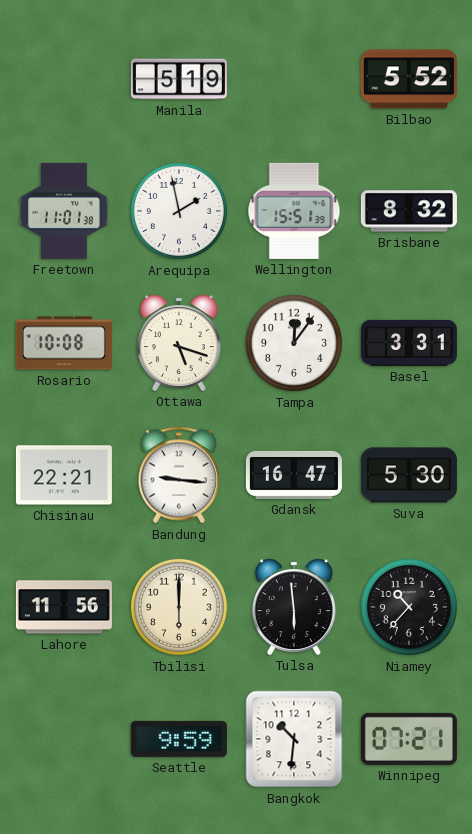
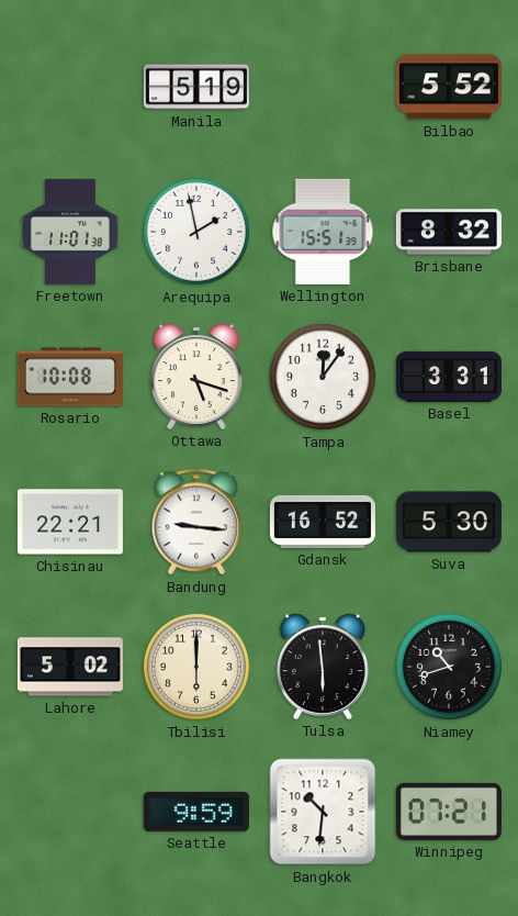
Gdansk: 16:47 -> 16:52
Lahore: 11:56 -> 5:02
Niamey: 10:37 -> 10:42
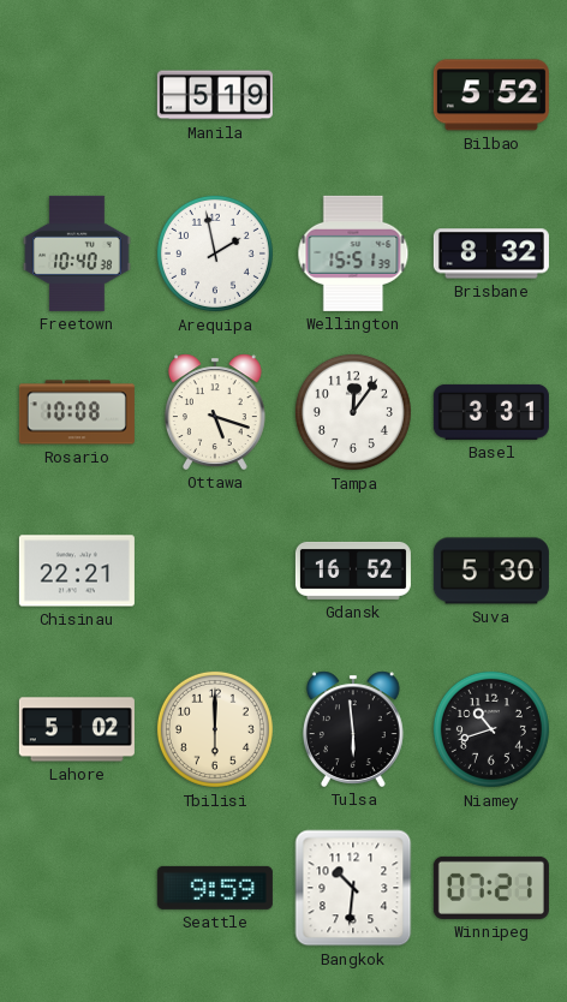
Freetown: 11:01 -> 10:40
Bandung: 9:16 -> none
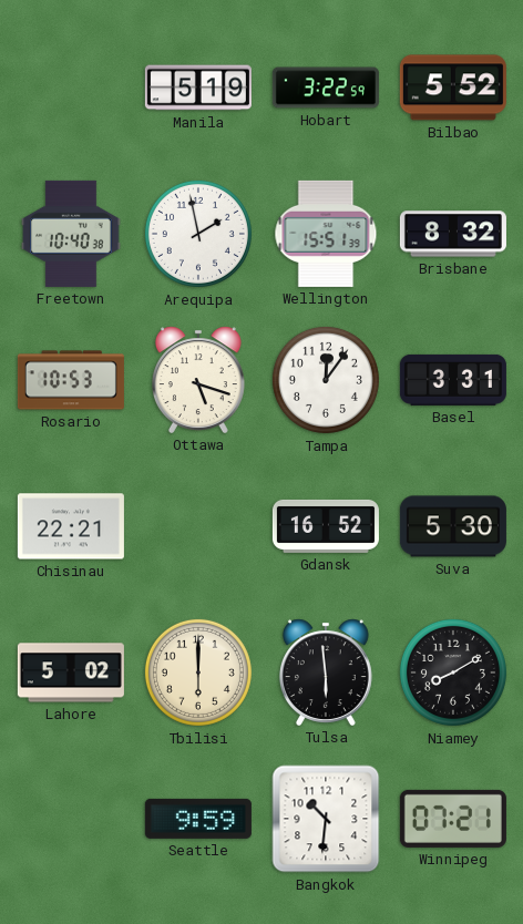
Hobart: none -> 3:22
Rosario: 10:08 -> 10:53
Niamey: 10:42 -> 8:10
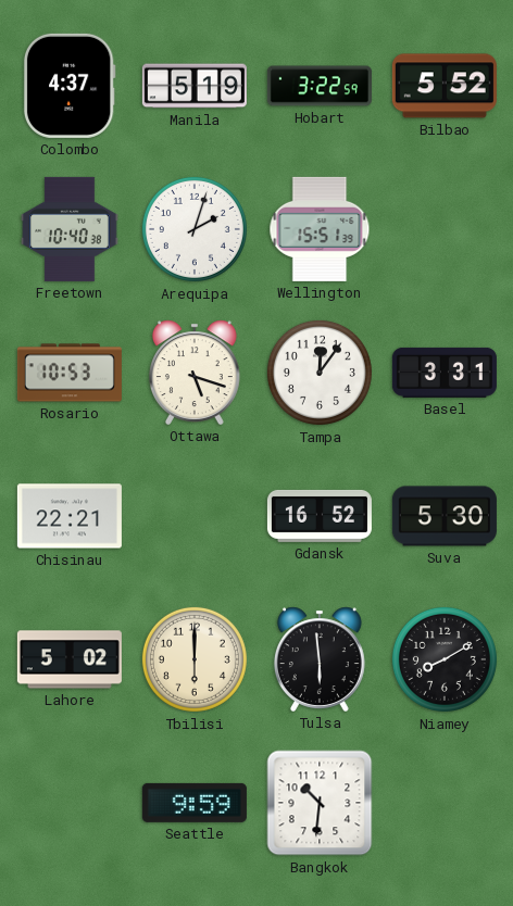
Colombo: none -> 4:37
Arequipa: 1:58 -> 2:03
Brisbane: 8:32 -> none
Winnipeg: 07:21 -> none
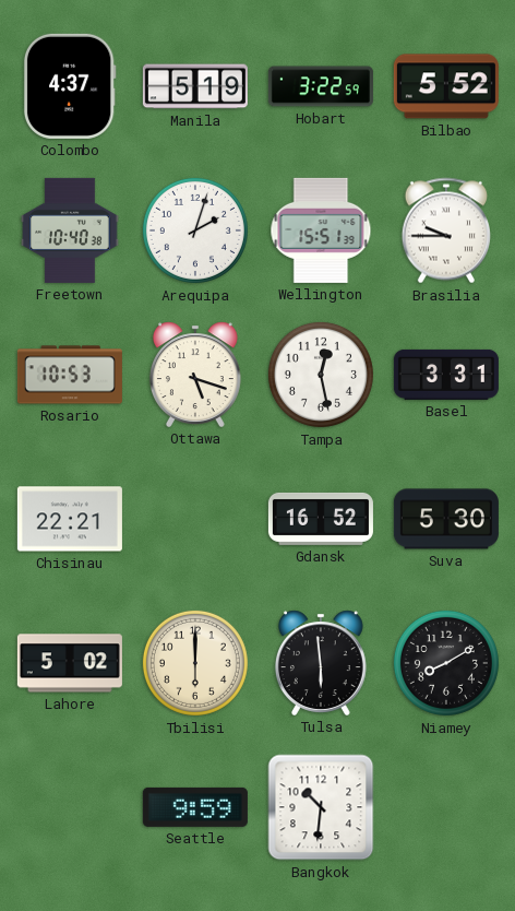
Brasilia: none -> 9:45
Tampa: 12:06 -> 12:28
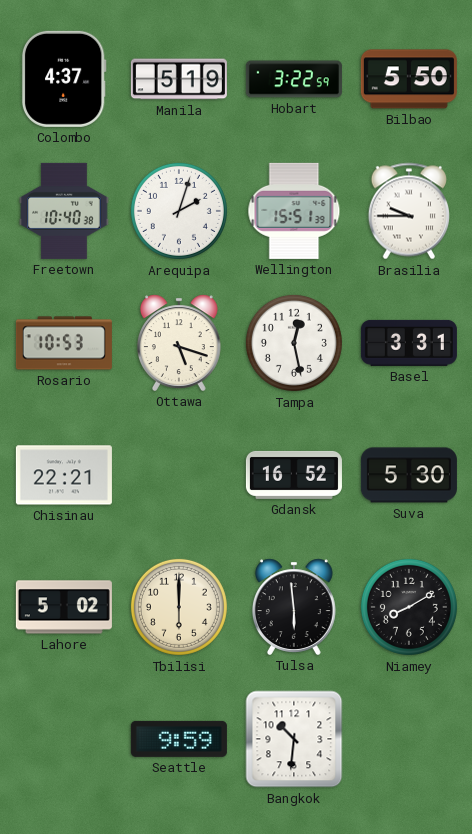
Bilbao: 5:52 -> 5:50
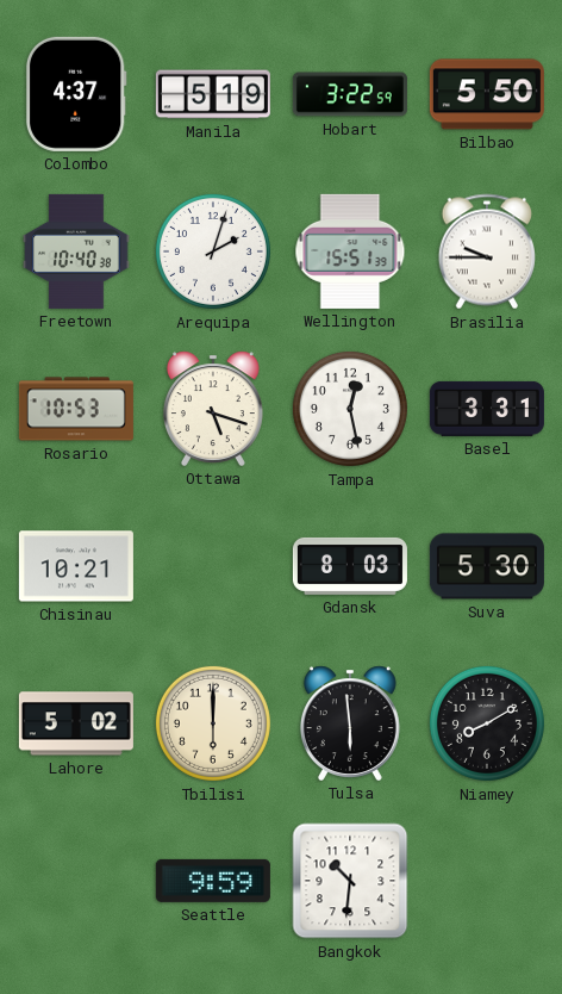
Chisinau: 22:21 -> 10:21
Gdansk: 16:52 -> 8:03
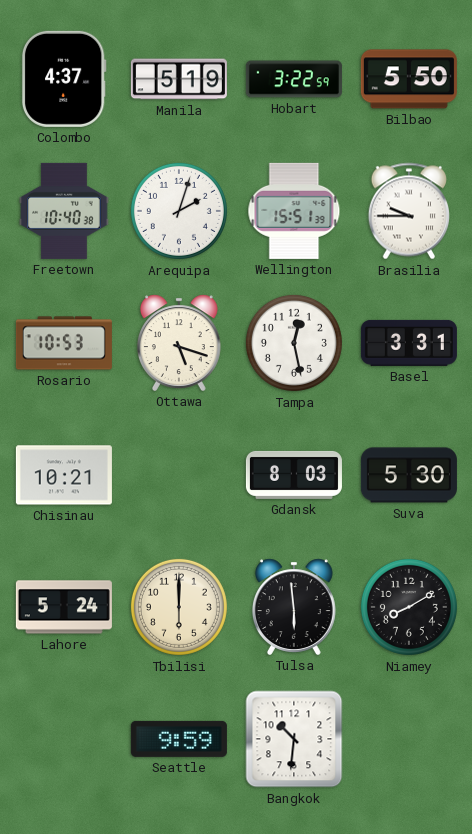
Lahore: 5:02 -> 5:24
